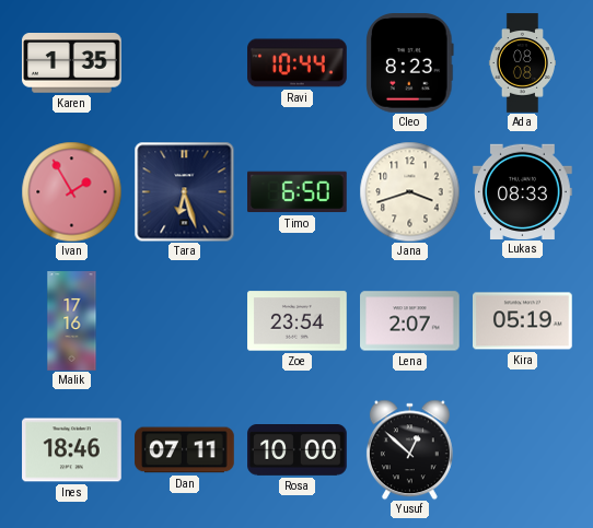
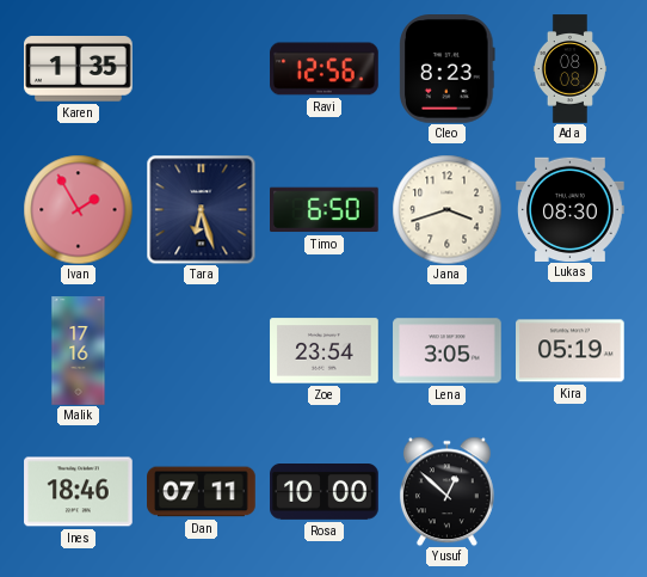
Ravi: 10:44 -> 12:56
Lukas: 08:33 -> 08:30
Lena: 2:07 -> 3:05
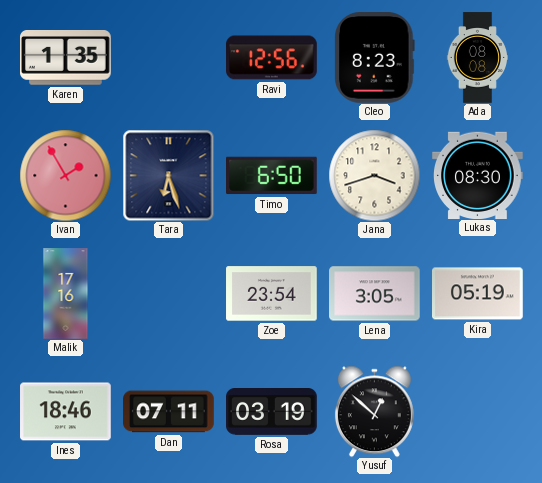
Rosa: 10:00 -> 03:19
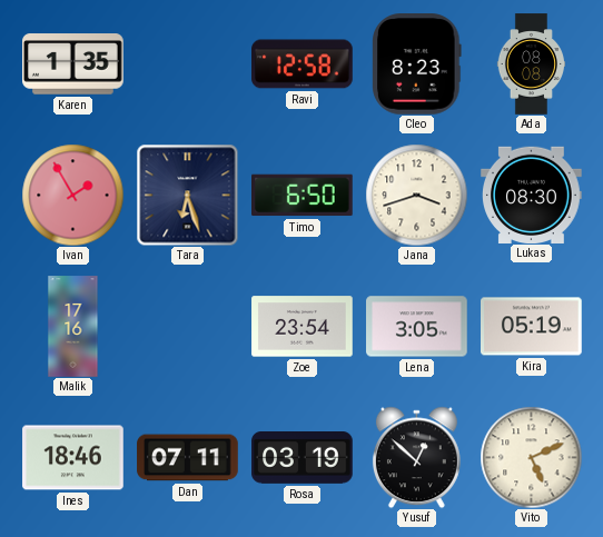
Ravi: 12:56 -> 12:58
Vito: none -> 5:11
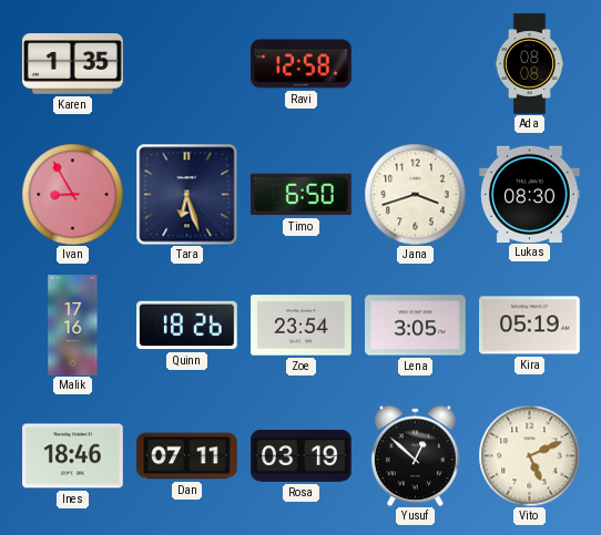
Cleo: 8:23 -> none
Ivan: 1:55 -> 8:55
Quinn: none -> 18:26
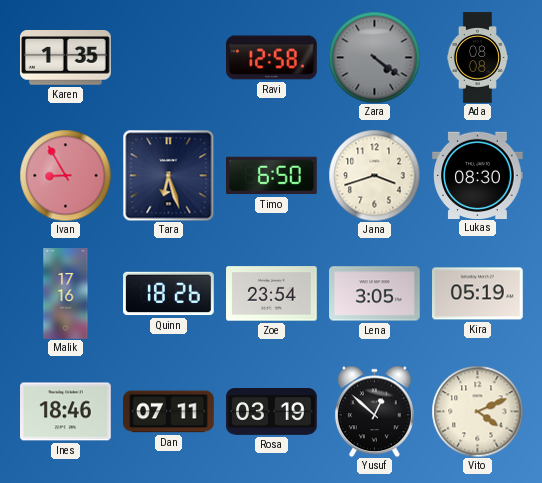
Zara: none -> 4:21
Vito: 5:11 -> 4:11
